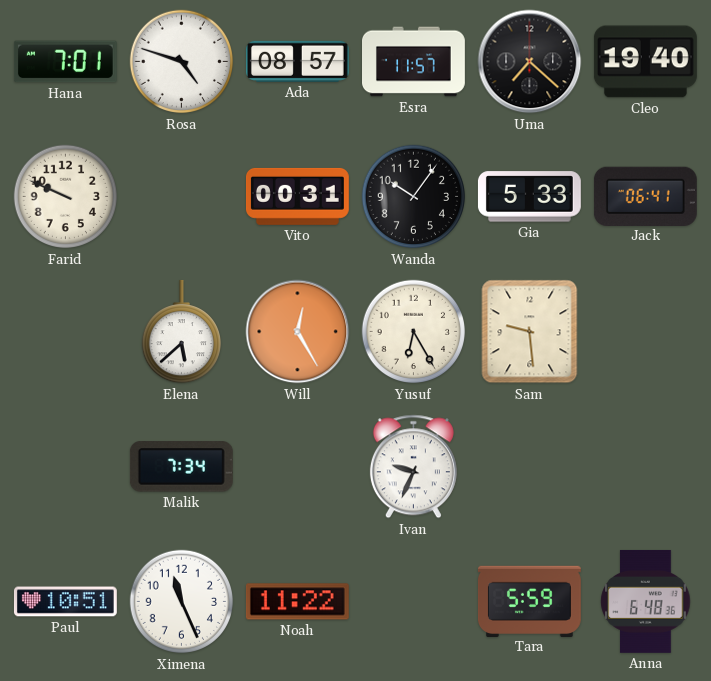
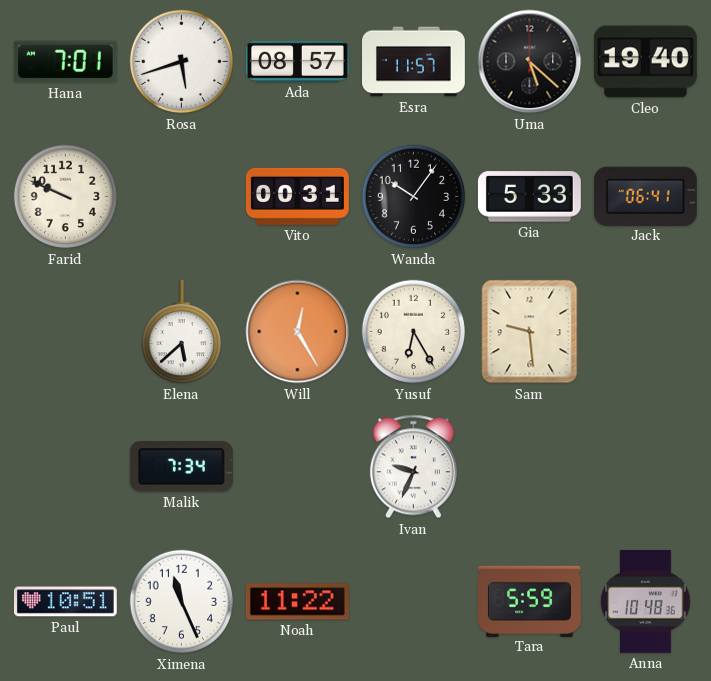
Rosa: 4:48 -> 5:42
Uma: 7:22 -> 5:22
Anna: 6:48 -> 10:48
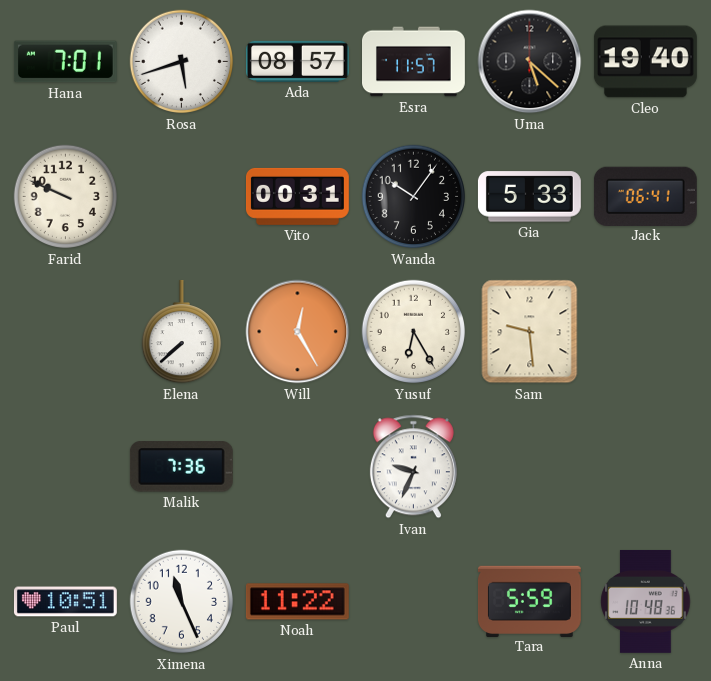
Elena: 5:38 -> 7:38
Malik: 7:34 -> 7:36
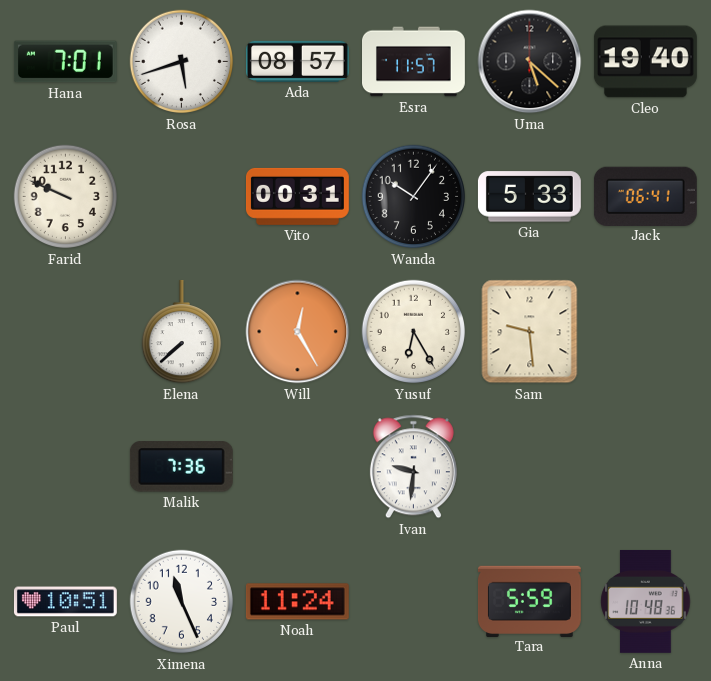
Ivan: 9:34 -> 9:31
Noah: 11:22 -> 11:24
